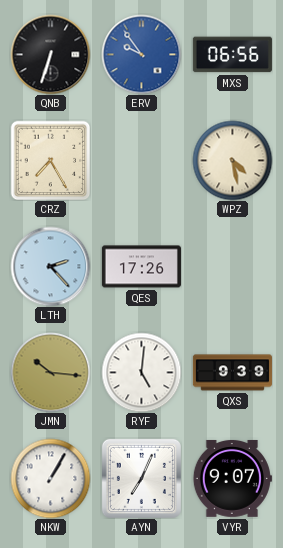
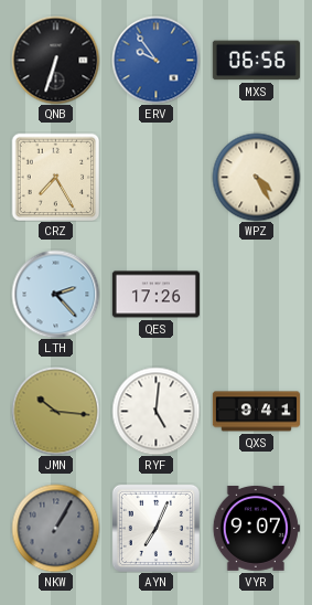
WPZ: 4:28 -> 4:25
QXS: 9:39 -> 9:41
NKW dial: white -> grey
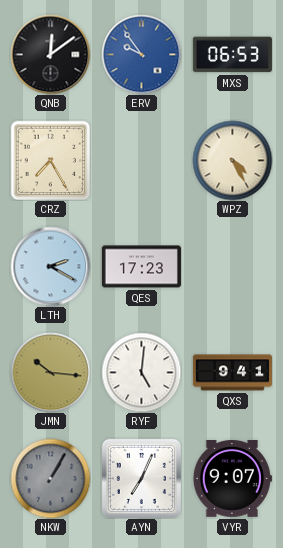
QNB: 6:33 -> 12:09
MXS: 06:56 -> 06:53
LTH: 2:23 -> 2:20
QES: 17:26 -> 17:23
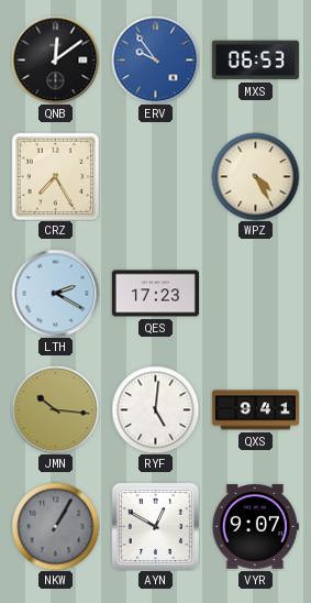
AYN: 7:04 -> 12:50
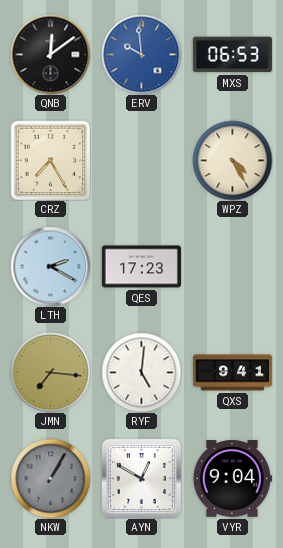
ERV: 9:54 -> 9:59
JMN: 10:16 -> 7:16
VYR: 9:07 -> 9:04
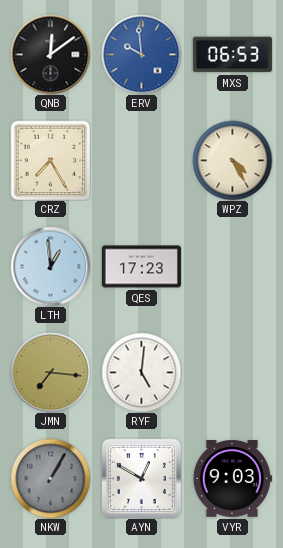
LTH: 2:20 -> 12:59
QXS: 9:41 -> none
VYR: 9:04 -> 9:03
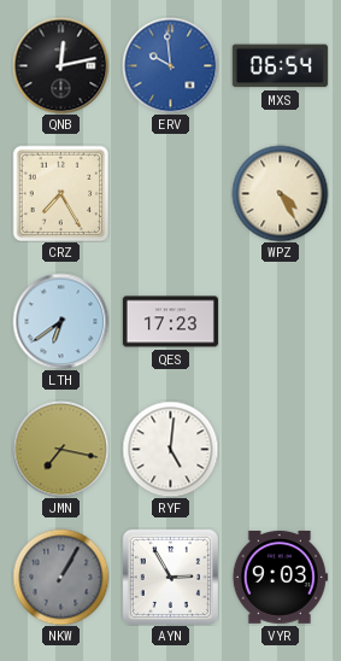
QNB: 12:09 -> 12:13
MXS: 06:53 -> 06:54
LTH: 12:59 -> 6:39
JMN: 7:16 -> 7:17
AYN: 12:50 -> 2:55
